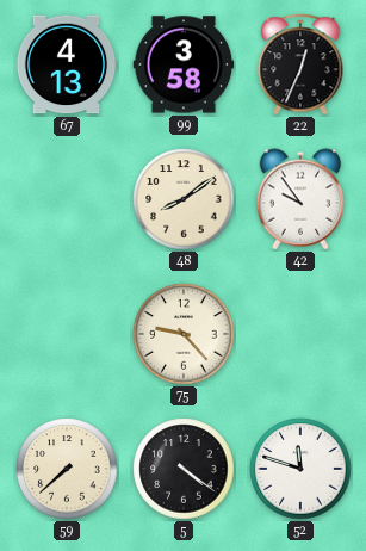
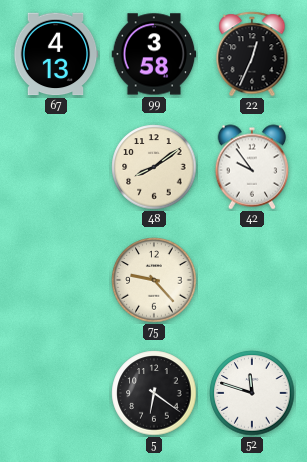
59: 7:38 -> none
5: 4:21 -> 6:21
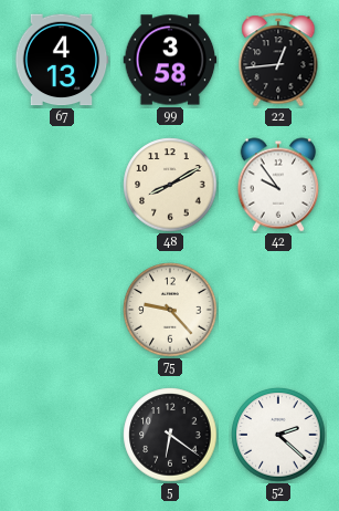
22: 12:34 -> 12:44
48: 8:09 -> 8:10
52: 11:48 -> 2:22
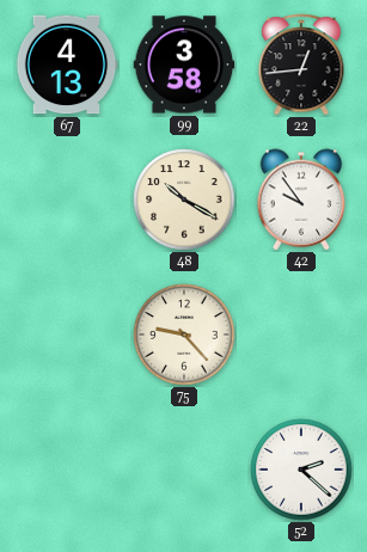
48: 8:10 -> 10:20
5: 6:21 -> none
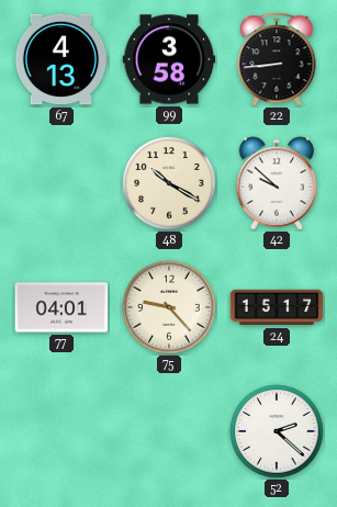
22: 12:44 -> 8:44
42: 9:54 -> 9:52
77: none -> 04:01
24: none -> 15:17
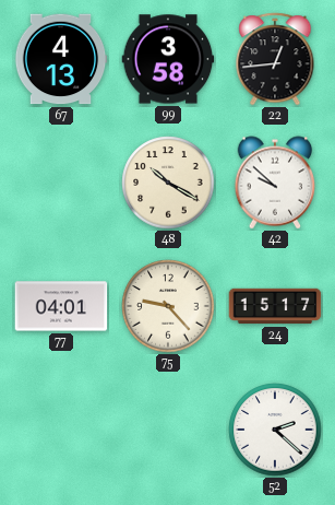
22: 8:44 -> 12:44
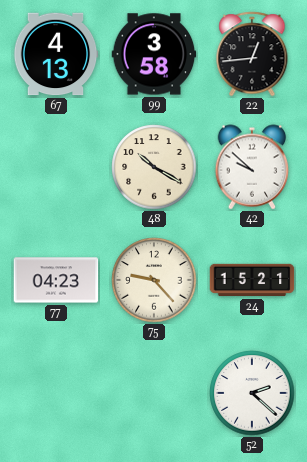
77: 04:01 -> 04:23
24: 15:17 -> 15:21
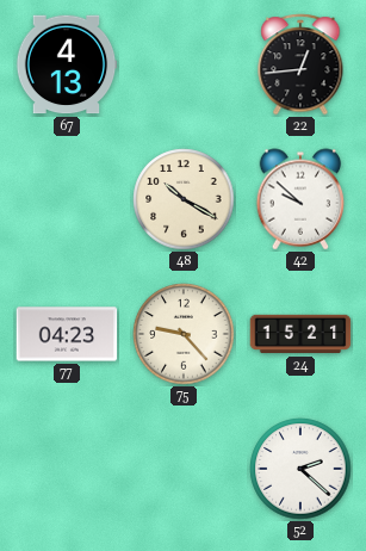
99: 3:58 -> none
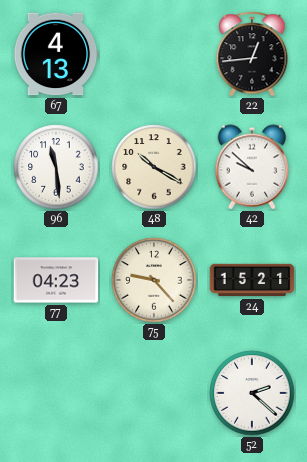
96: none -> 11:29
